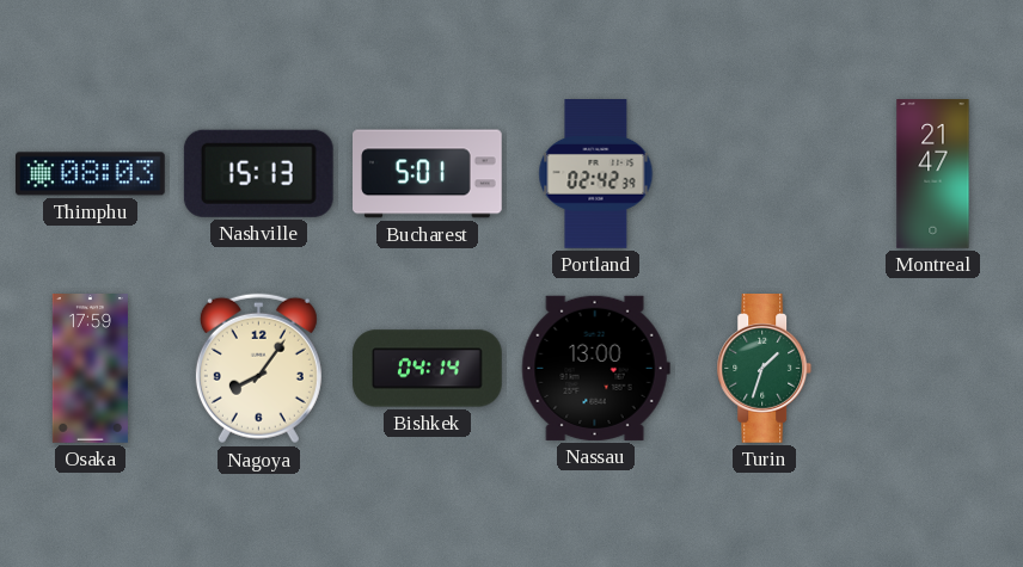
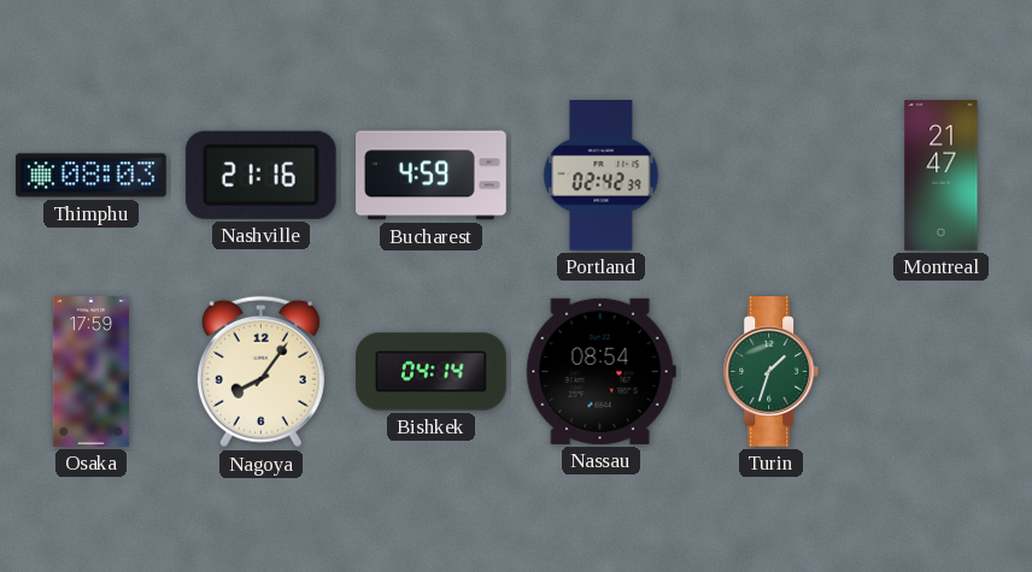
Nashville: 15:13 -> 21:16
Bucharest: 5:01 -> 4:59
Nassau: 13:00 -> 08:54
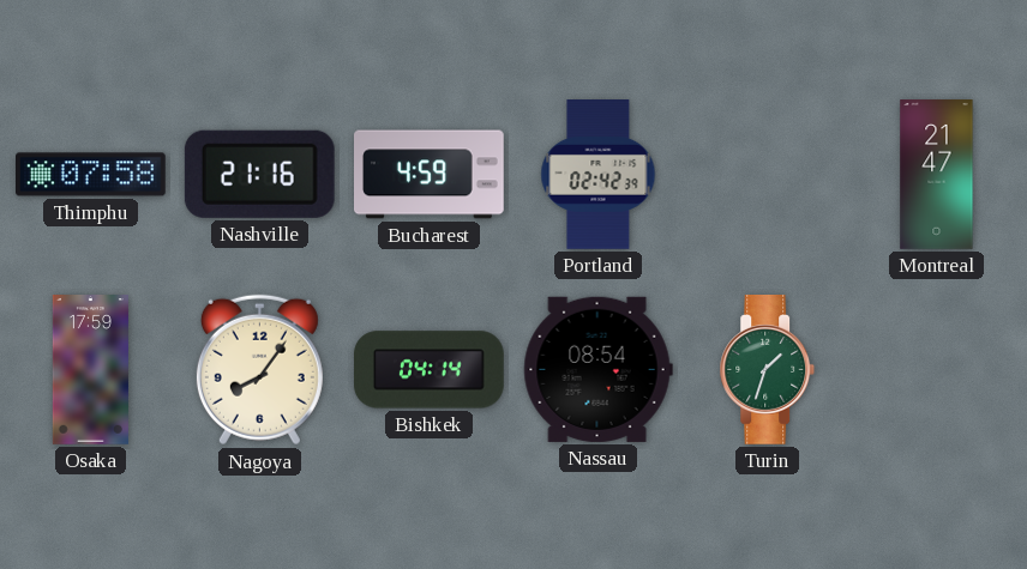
Thimphu: 08:03 -> 07:58
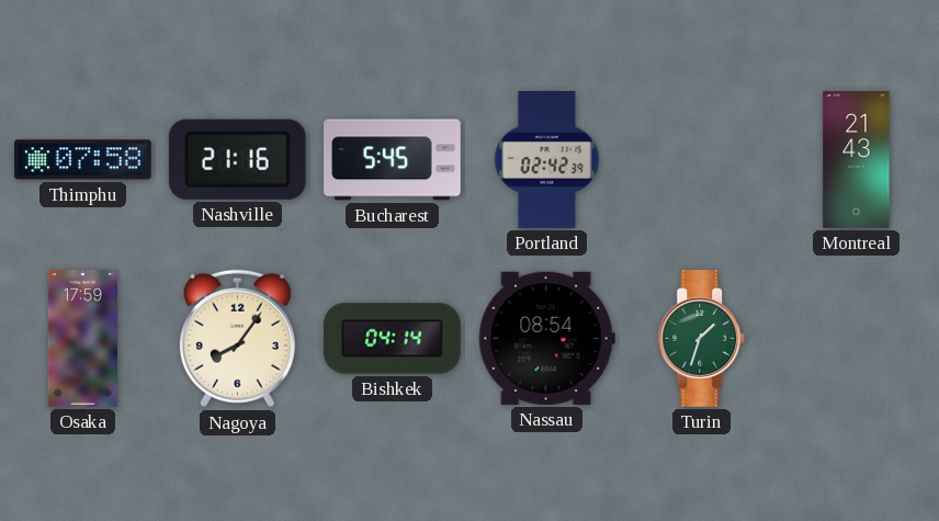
Bucharest: 4:59 -> 5:45
Montreal: 21:47 -> 21:43
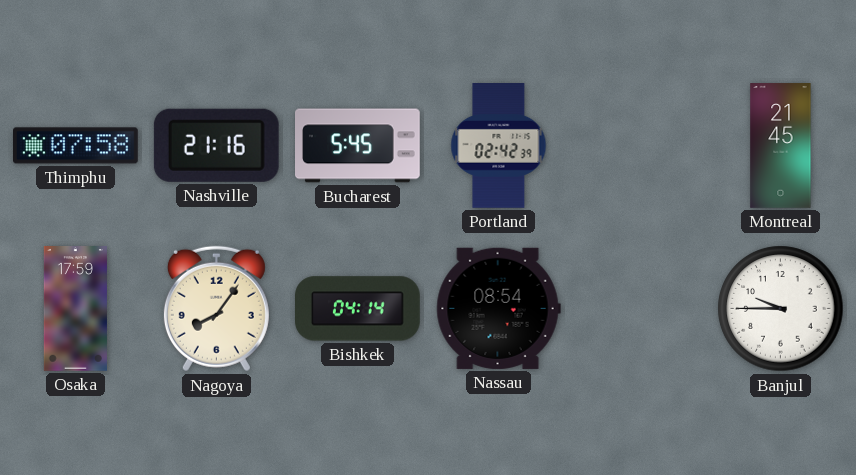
Montreal: 21:43 -> 21:45
Turin: 1:33 -> none
Banjul: none -> 9:45
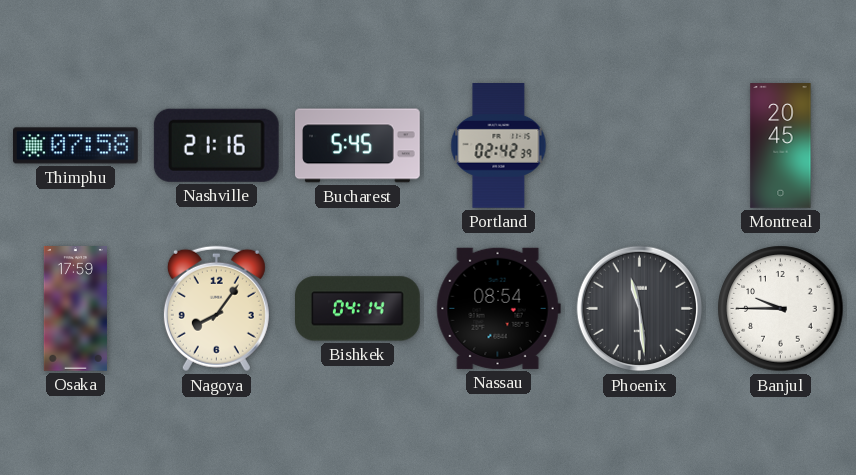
Montreal: 21:45 -> 20:45
Phoenix: none -> 11:29
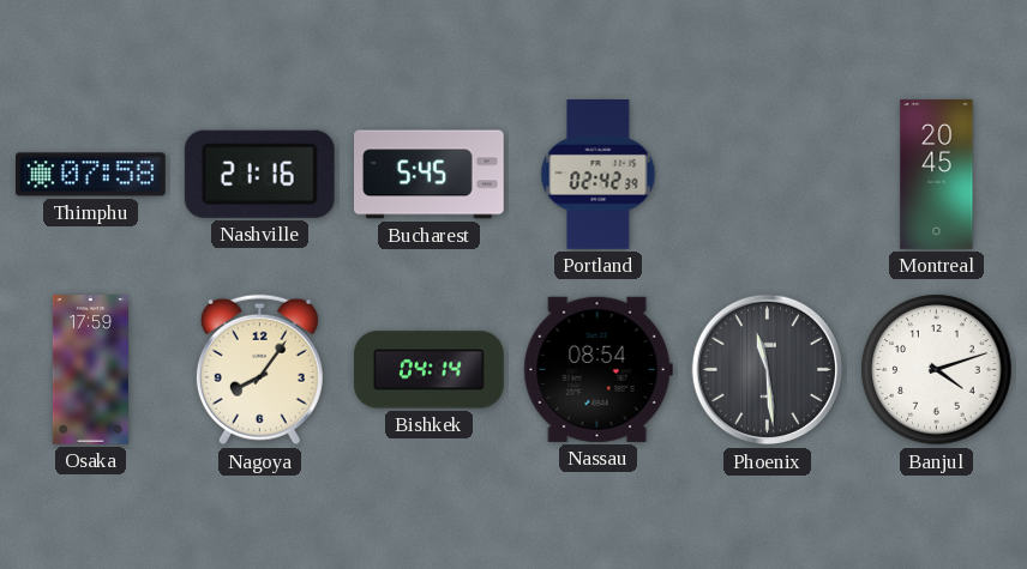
Banjul: 9:45 -> 4:12
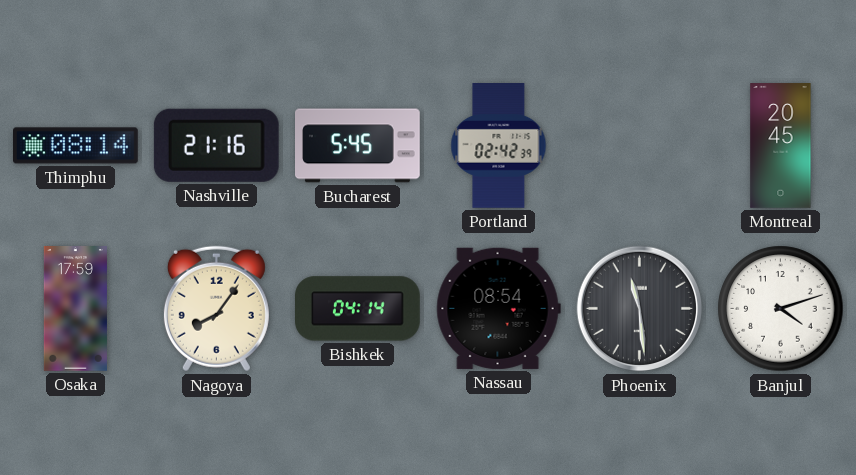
Thimphu: 07:58 -> 08:14
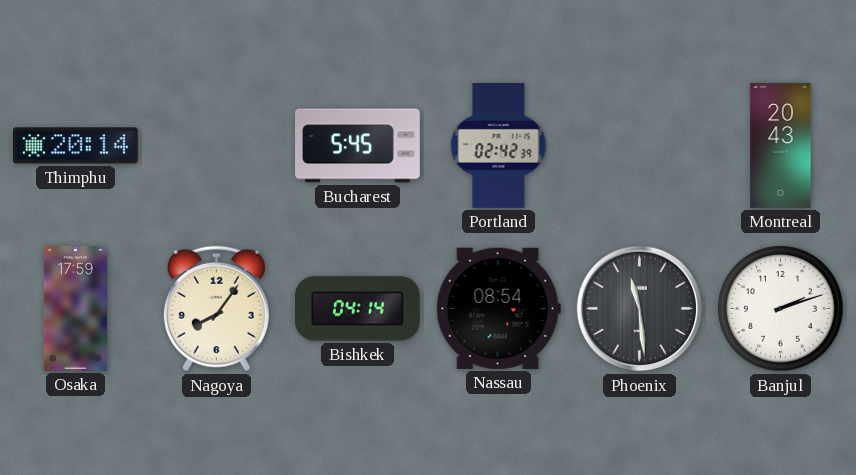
Thimphu: 08:14 -> 20:14
Nashville: 21:16 -> none
Montreal: 20:45 -> 20:43
Banjul: 4:12 -> 2:12
